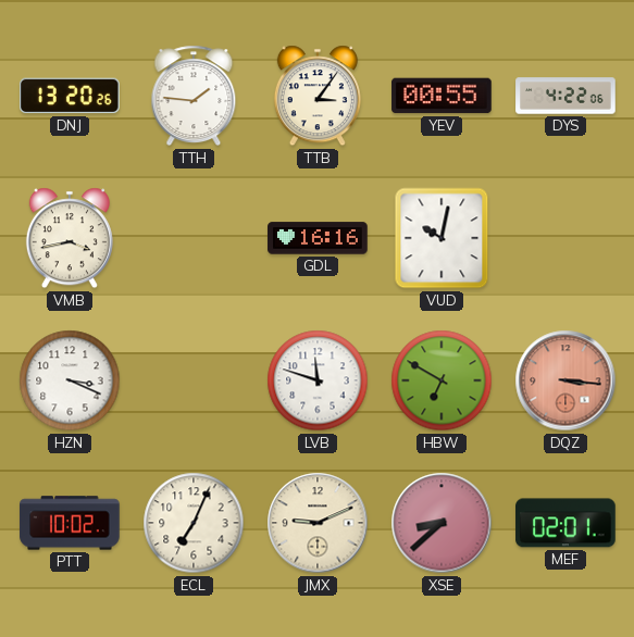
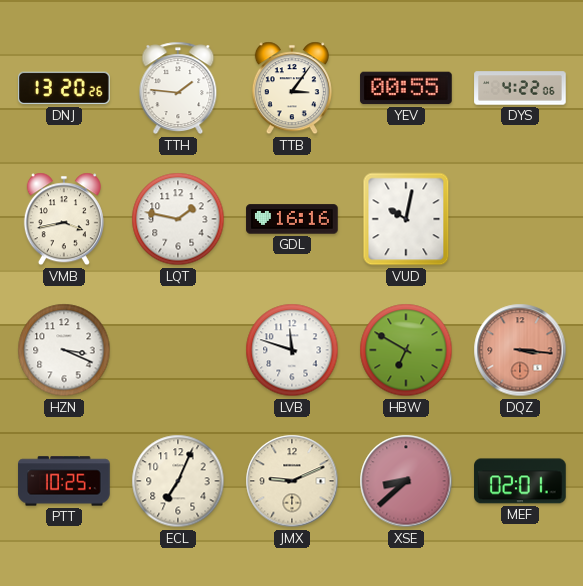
LQT: none -> 1:47
PTT: 10:02 -> 10:25
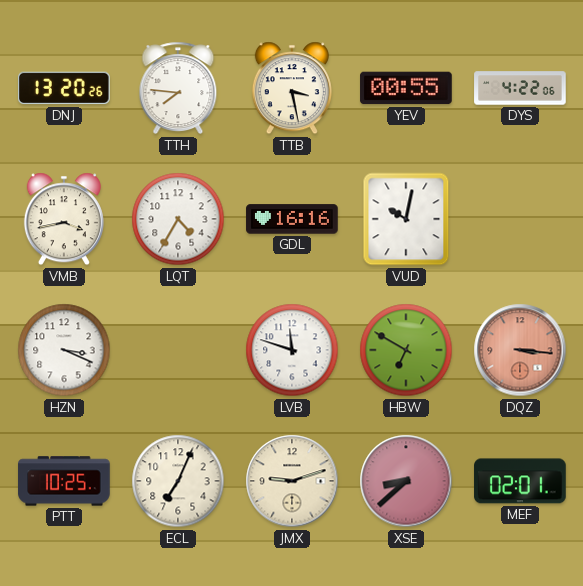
TTH: 1:46 -> 7:46
TTB: 3:06 -> 3:28
LQT: 1:47 -> 4:35
JMX: 9:11 -> 9:12
